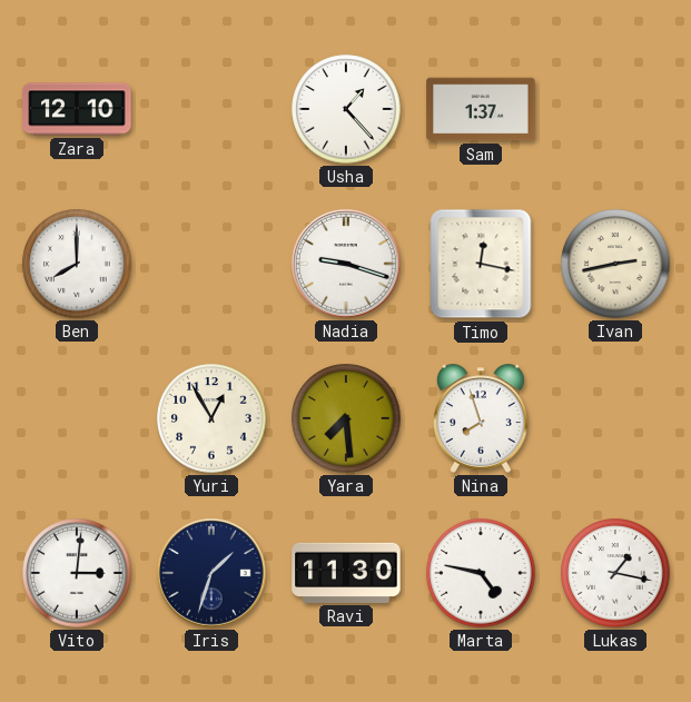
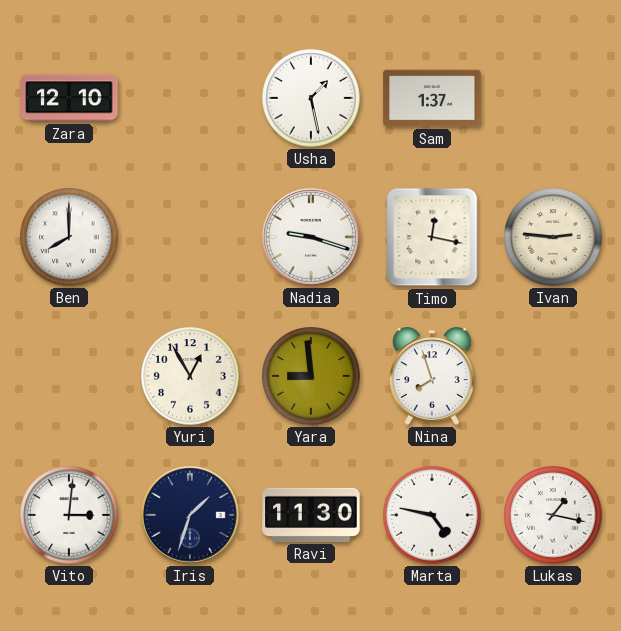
Usha: 1:23 -> 1:28
Ivan: 2:43 -> 2:46
Yara: 7:29 -> 8:59
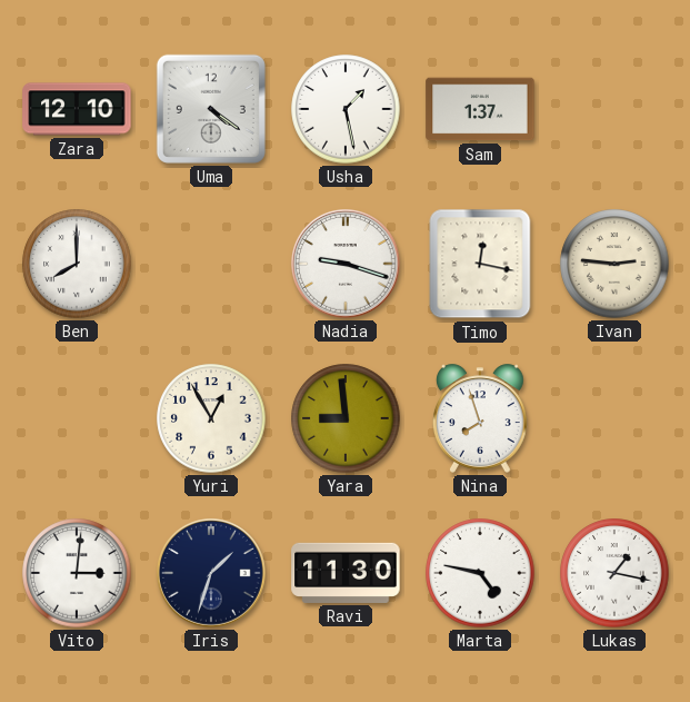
Uma: none -> 4:21
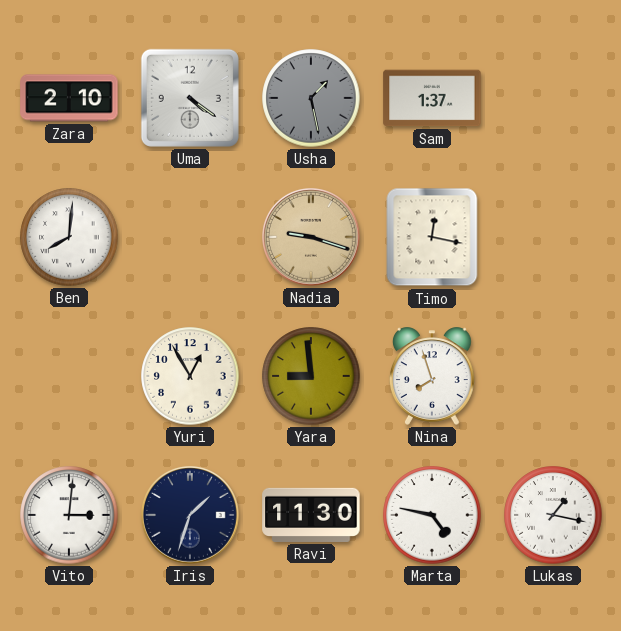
Zara: 12:10 -> 2:10
Usha dial: white -> grey
Ben: 8:00 -> 8:01
Nadia dial: white -> champagne
Ivan: 2:46 -> none
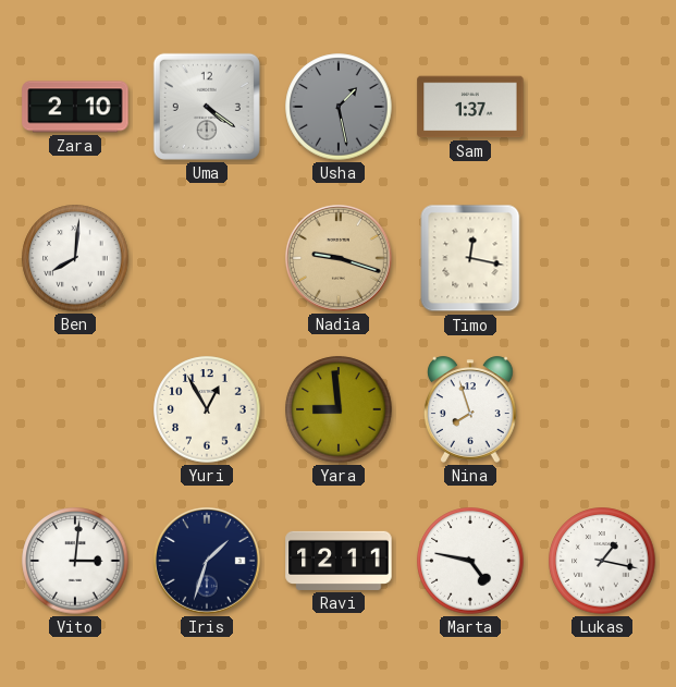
Ravi: 11:30 -> 12:11
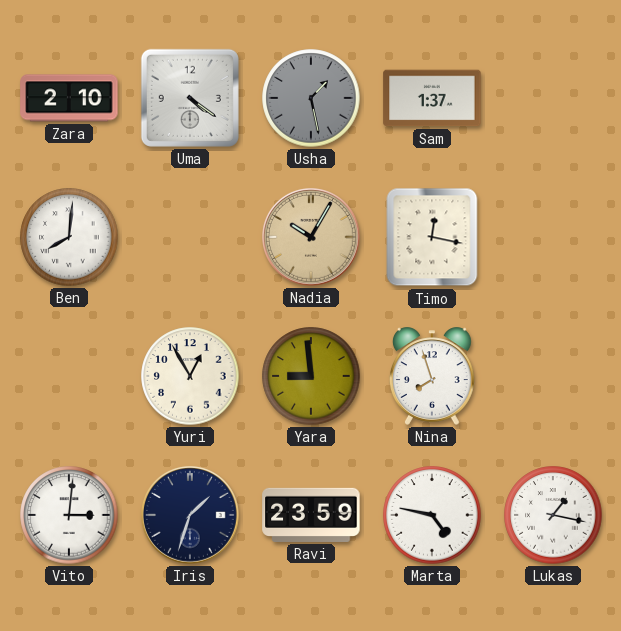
Nadia: 9:18 -> 10:05
Ravi: 12:11 -> 23:59
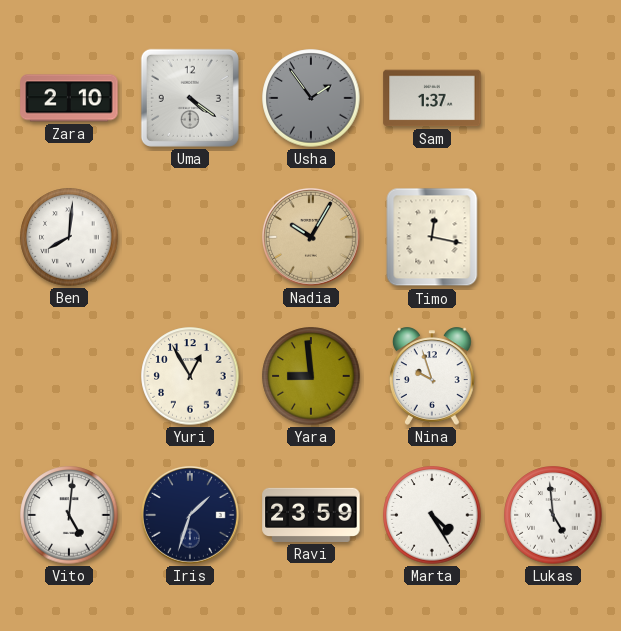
Usha: 1:28 -> 1:54
Nina: 7:57 -> 9:57
Vito: 3:01 -> 5:01
Marta: 4:47 -> 4:25
Lukas: 1:17 -> 4:59
